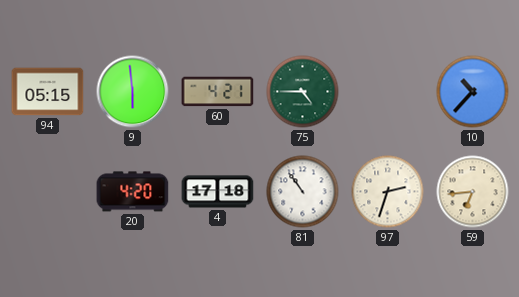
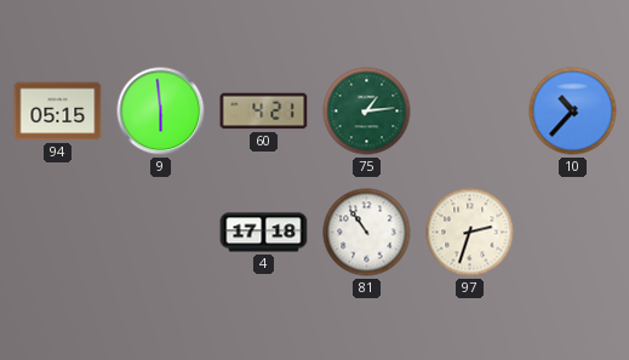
75: 4:45 -> 1:14
20: 4:20 -> none
59: 6:44 -> none
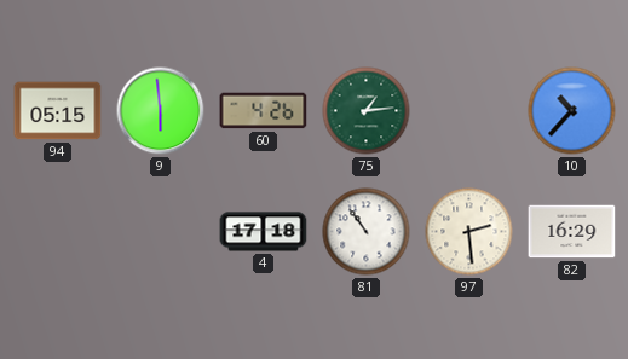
60: 4:21 -> 4:26
97: 2:33 -> 2:29
82: none -> 16:29
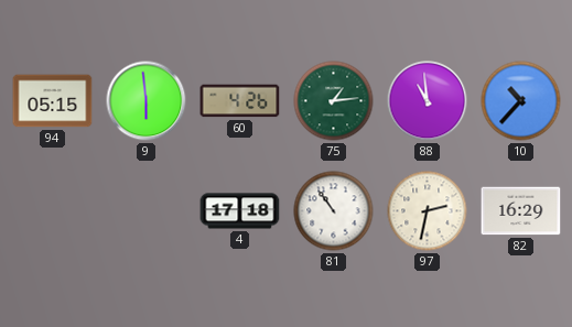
88: none -> 10:59
97: 2:29 -> 2:32
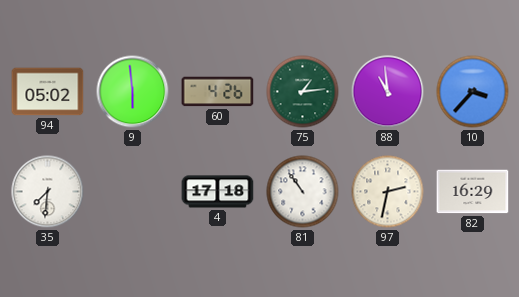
94: 05:15 -> 05:02
10: 10:37 -> 3:37
35: none -> 7:31
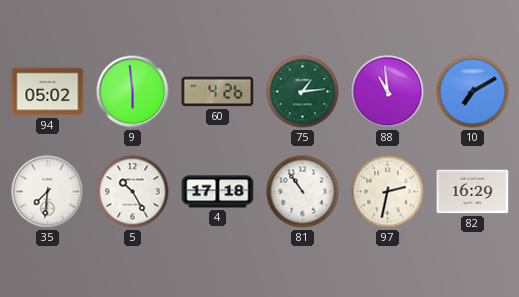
10: 3:37 -> 7:10
5: none -> 10:25
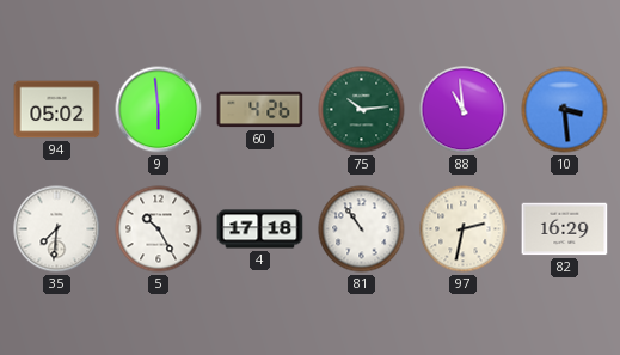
75: 1:14 -> 10:14
10: 7:10 -> 3:29
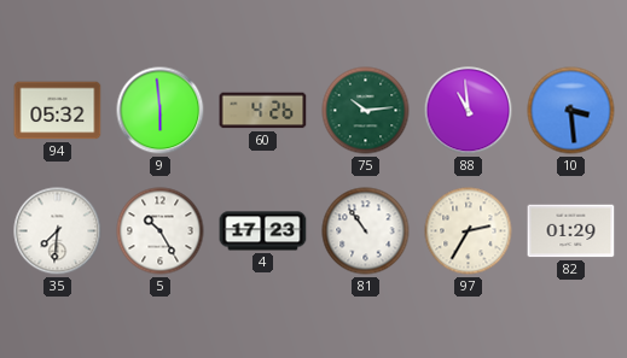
94: 05:02 -> 05:32
4: 17:18 -> 17:23
97: 2:32 -> 2:35
82: 16:29 -> 01:29
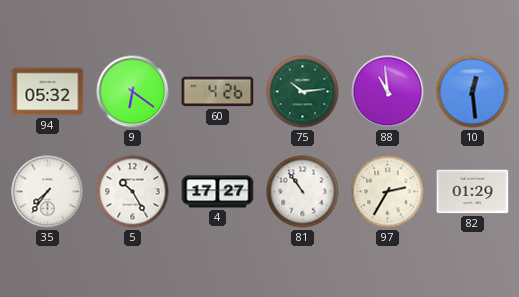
9: 5:59 -> 6:21
10: 3:29 -> 12:29
35: 7:31 -> 7:36
4: 17:23 -> 17:27
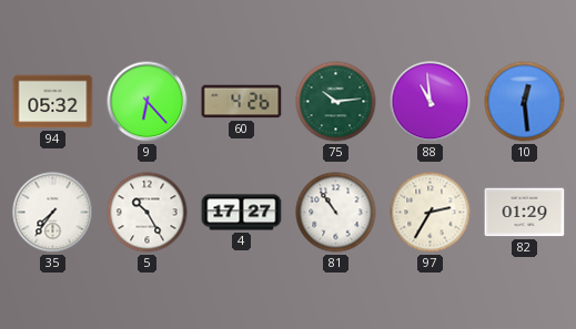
9: 6:21 -> 6:23
